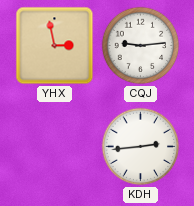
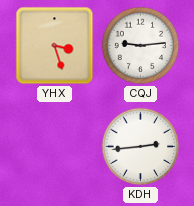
YHX: 2:58 -> 3:27
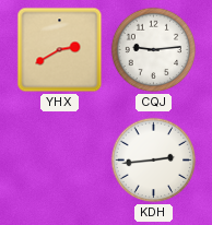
YHX: 3:27 -> 2:40
